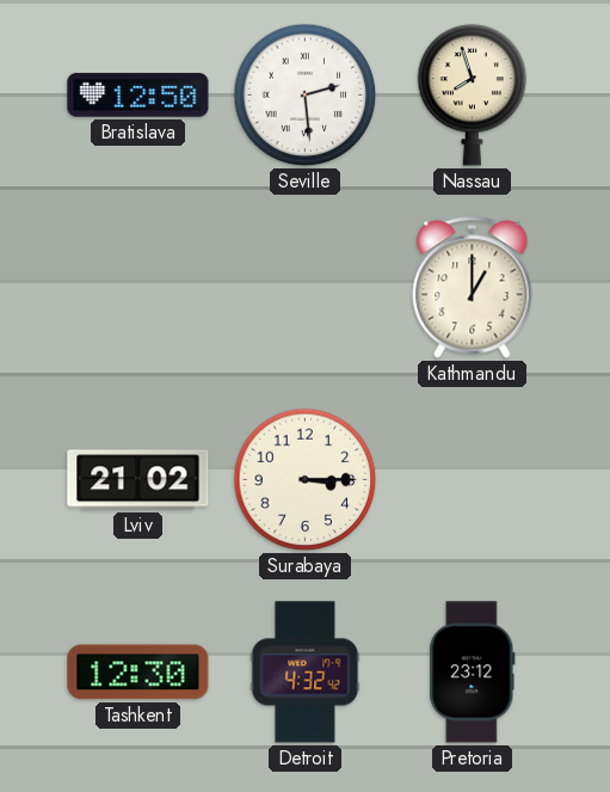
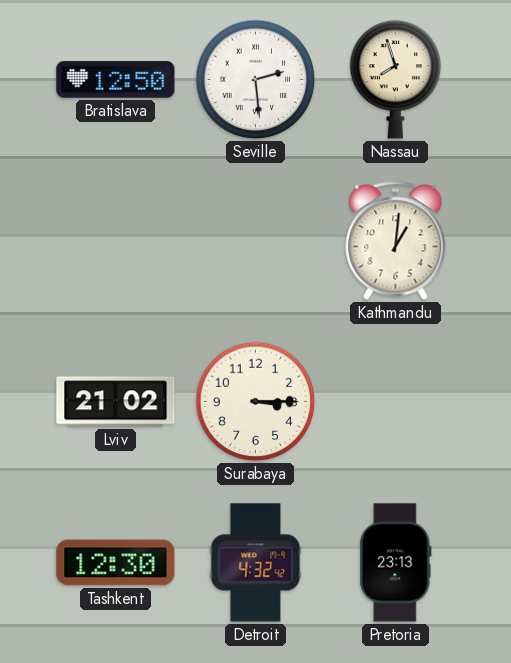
Kathmandu: 1:00 -> 1:01
Pretoria: 23:12 -> 23:13
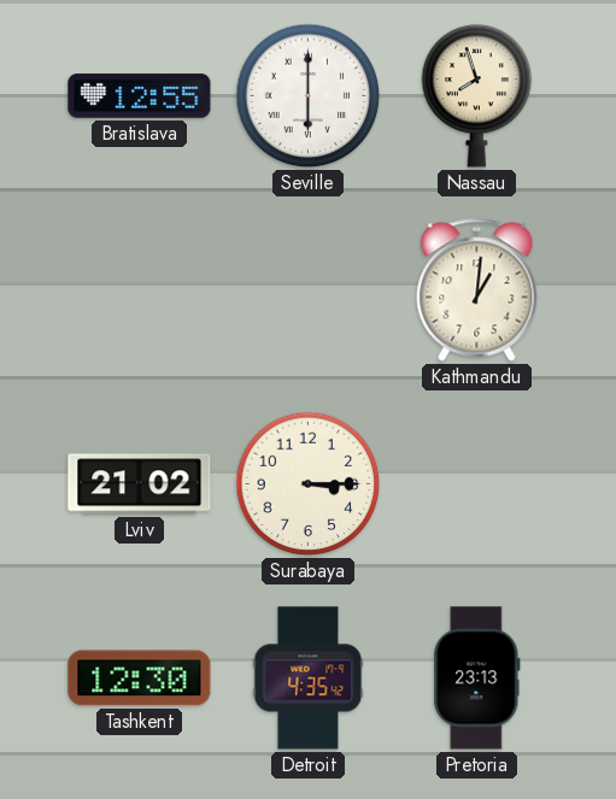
Bratislava: 12:50 -> 12:55
Seville: 2:29 -> 6:00
Detroit: 4:32 -> 4:35
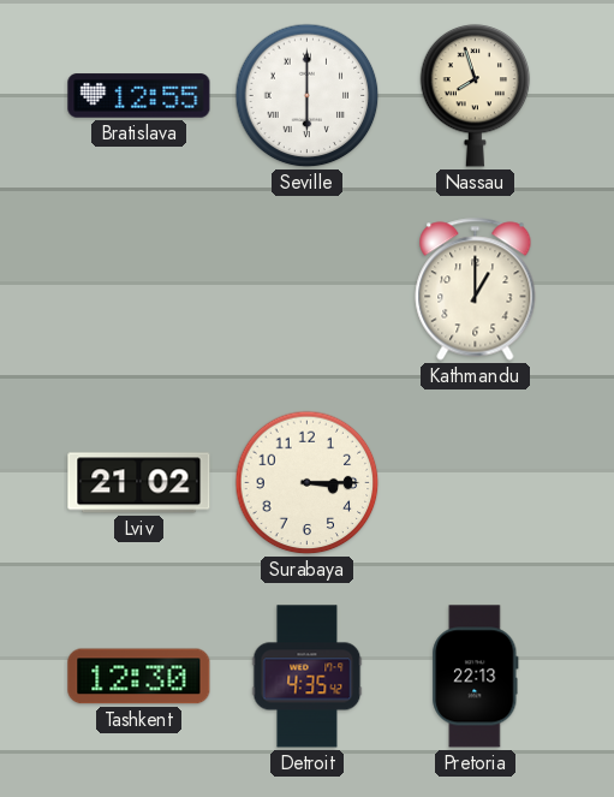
Kathmandu: 1:01 -> 1:00
Pretoria: 23:13 -> 22:13
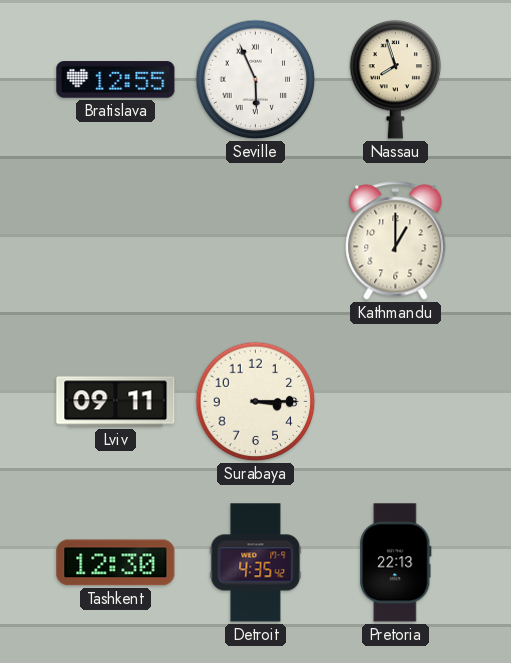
Seville: 6:00 -> 5:56
Lviv: 21:02 -> 09:11
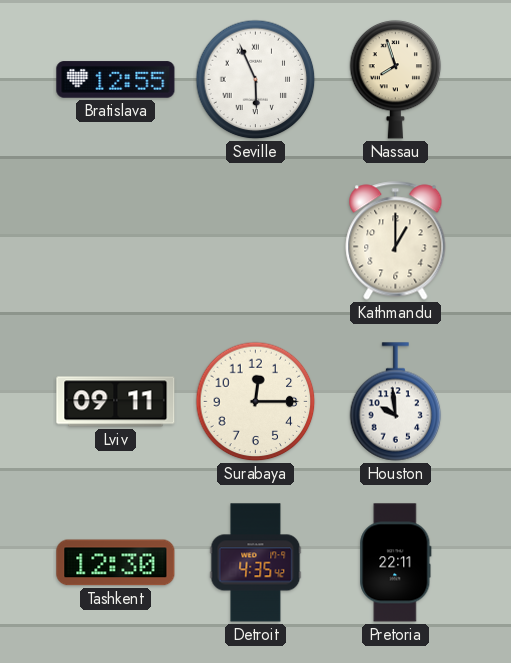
Surabaya: 3:15 -> 12:15
Houston: none -> 9:59
Pretoria: 22:13 -> 22:11
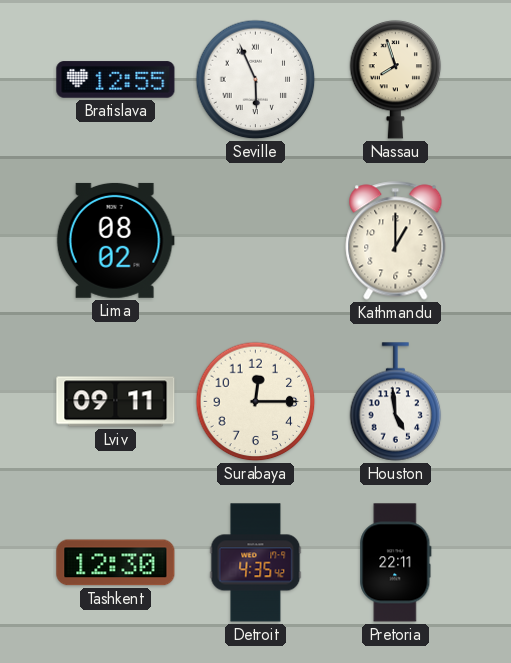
Lima: none -> 08:02
Houston: 9:59 -> 4:59
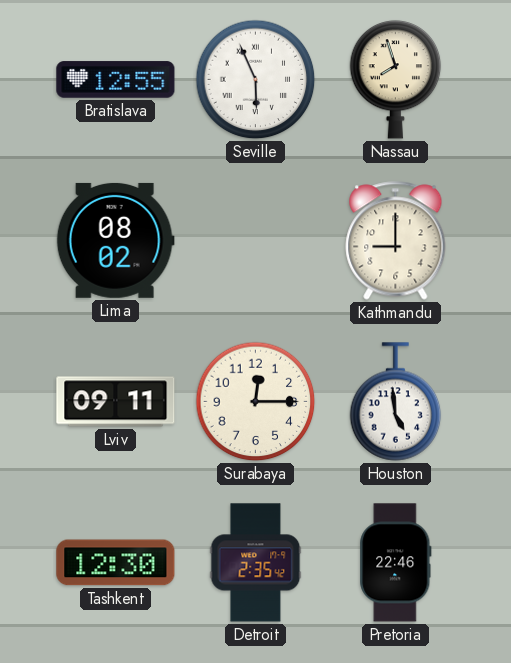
Kathmandu: 1:00 -> 9:00
Detroit: 4:35 -> 2:35
Pretoria: 22:11 -> 22:46
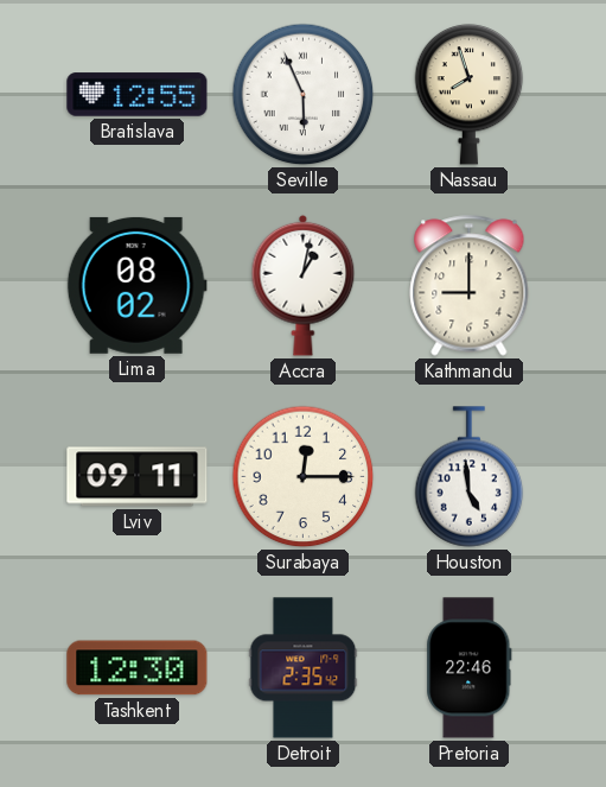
Accra: none -> 1:02
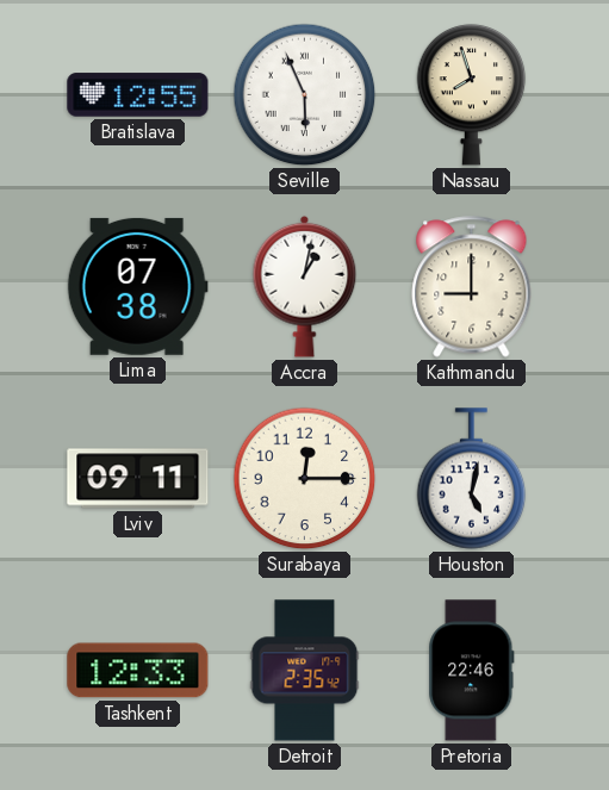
Lima: 08:02 -> 07:38
Houston: 4:59 -> 5:02
Tashkent: 12:30 -> 12:33
